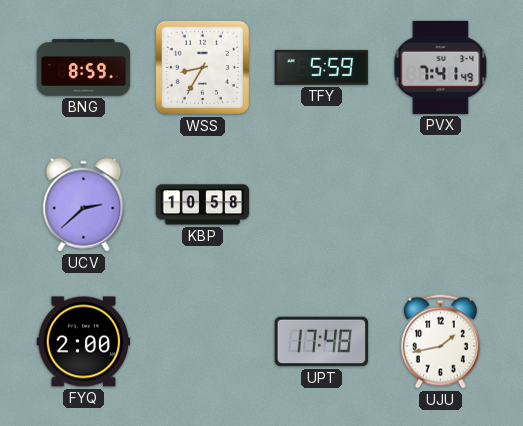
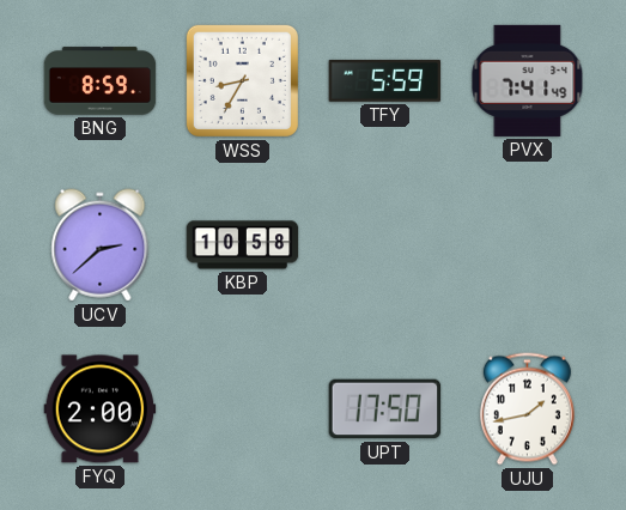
UPT: 17:48 -> 17:50
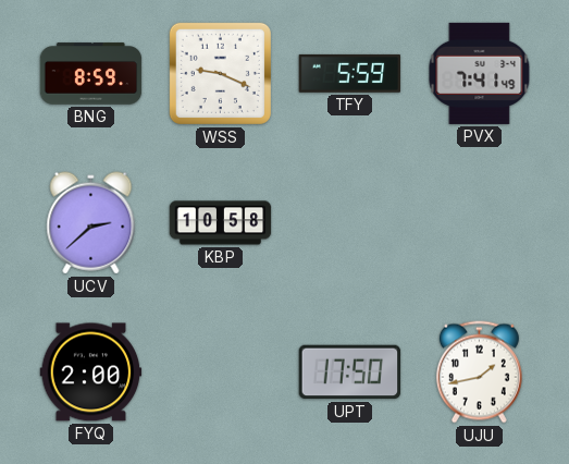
WSS: 8:35 -> 9:19
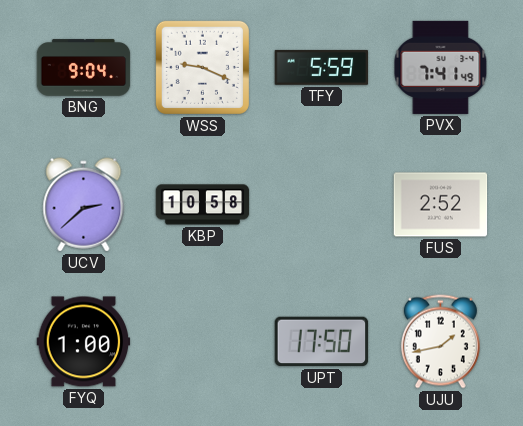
BNG: 8:59 -> 9:04
FUS: none -> 2:52
FYQ: 2:00 -> 1:00
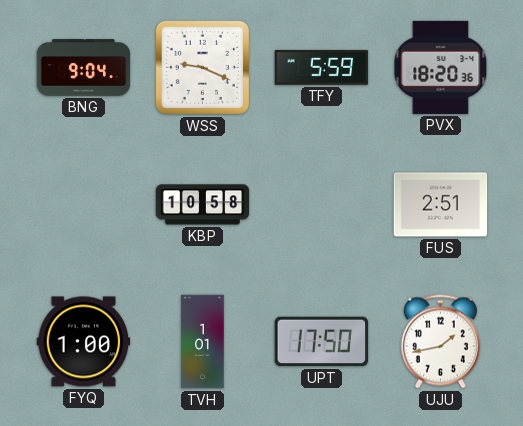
PVX: 7:41 -> 18:20
UCV: 2:38 -> none
FUS: 2:52 -> 2:51
TVH: none -> 1:01
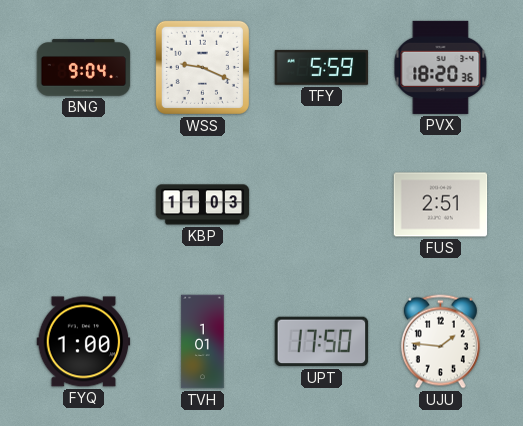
KBP: 10:58 -> 11:03
UJU: 1:43 -> 1:46
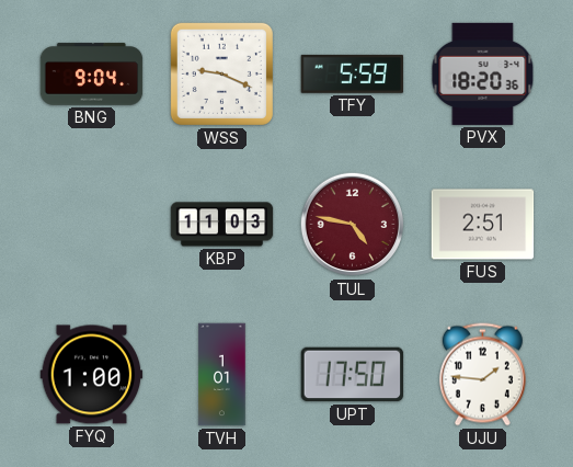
TUL: none -> 4:47
